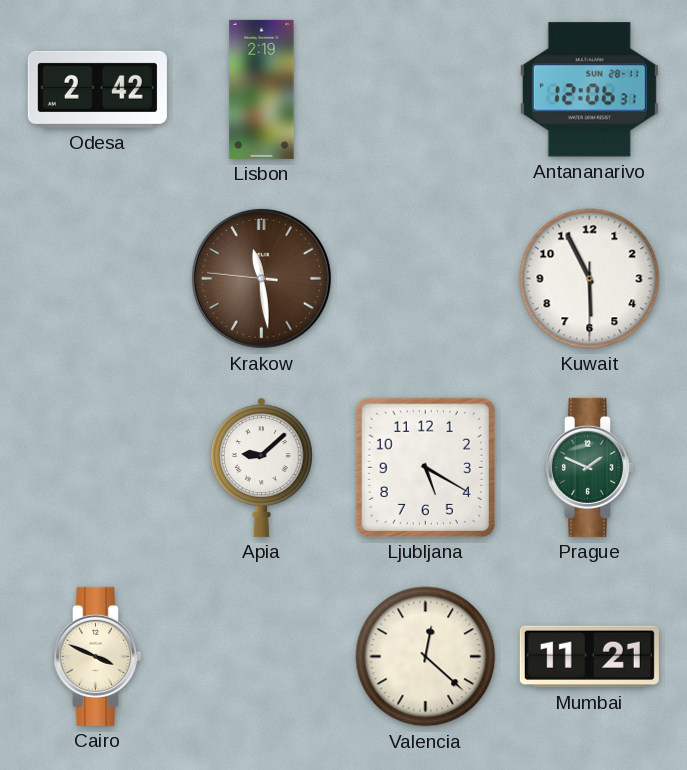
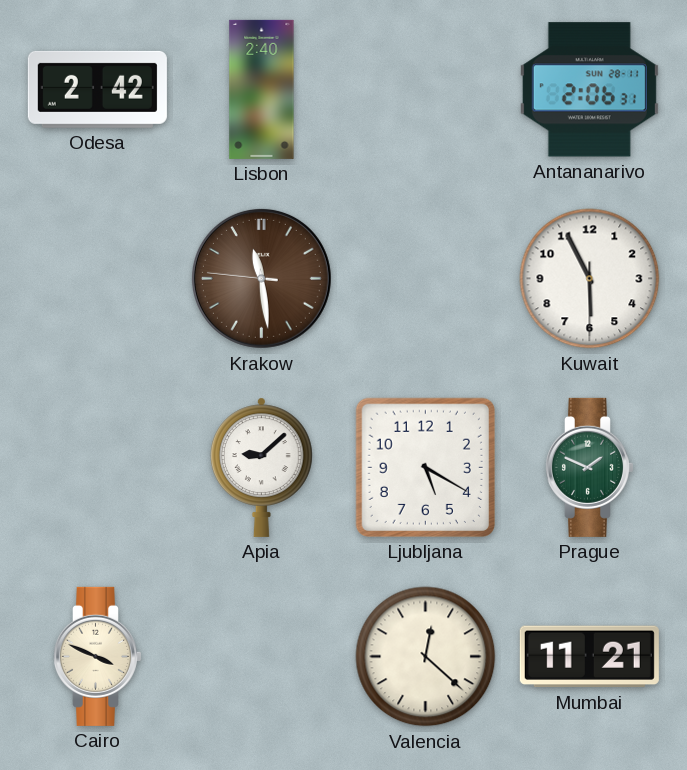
Lisbon: 2:19 -> 2:40
Antananarivo: 12:06 -> 2:06
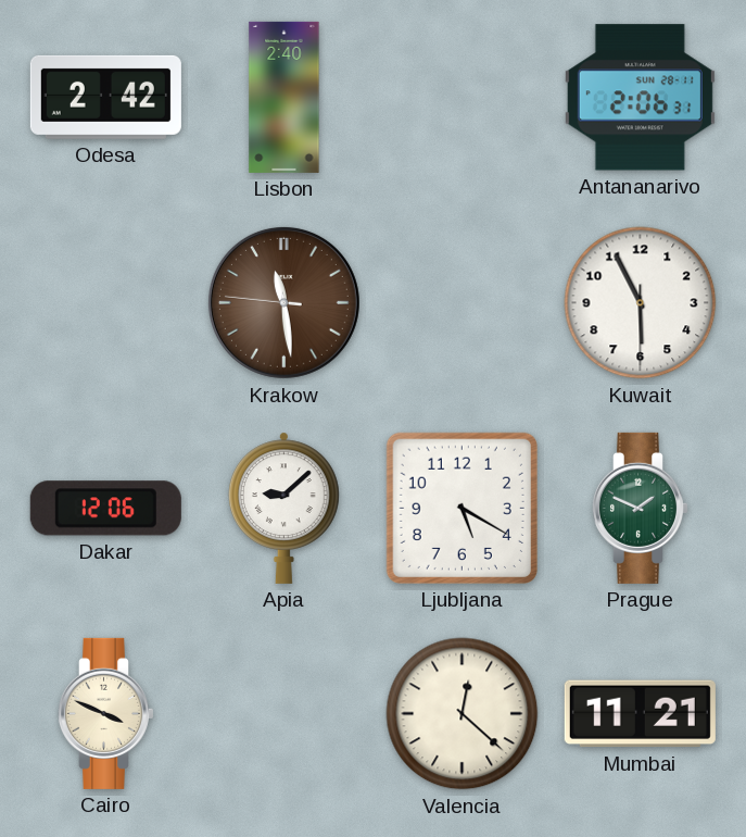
Dakar: none -> 12:06
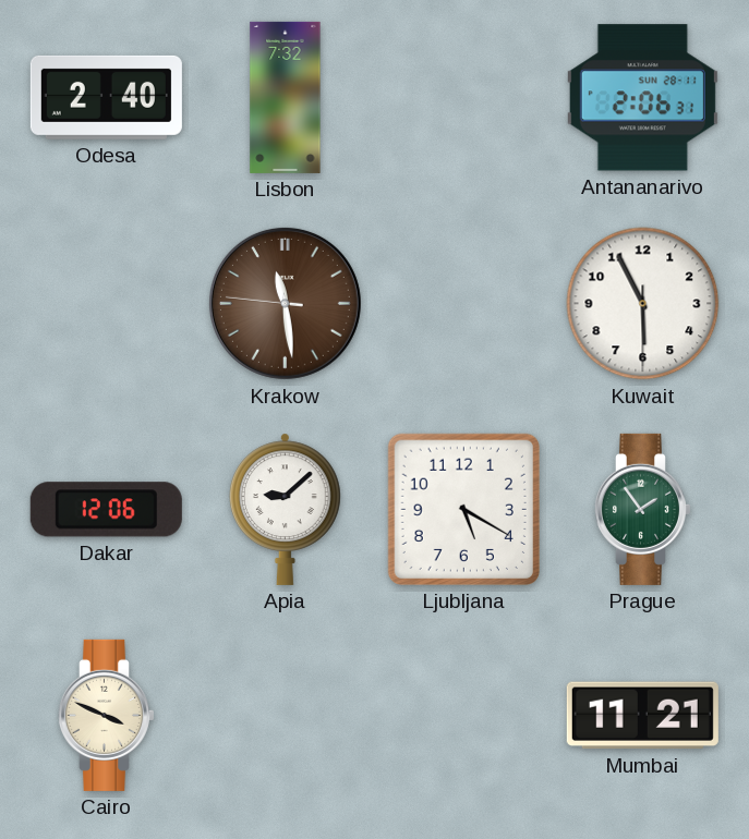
Odesa: 2:42 -> 2:40
Lisbon: 2:40 -> 7:32
Prague: 1:49 -> 1:54
Valencia: 12:22 -> none
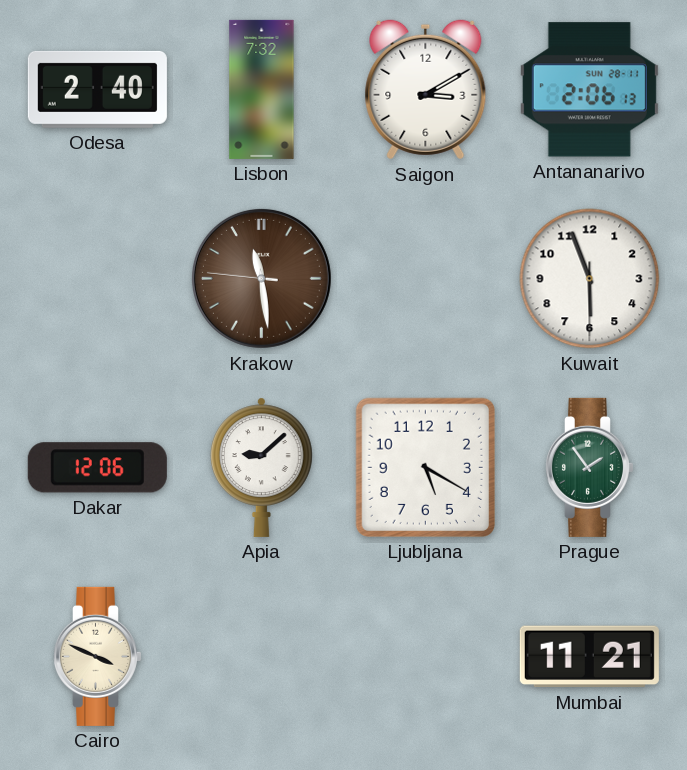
Saigon: none -> 3:10
Antananarivo: 2:06:31 -> 2:06:13
Kuwait: 5:55 -> 5:56
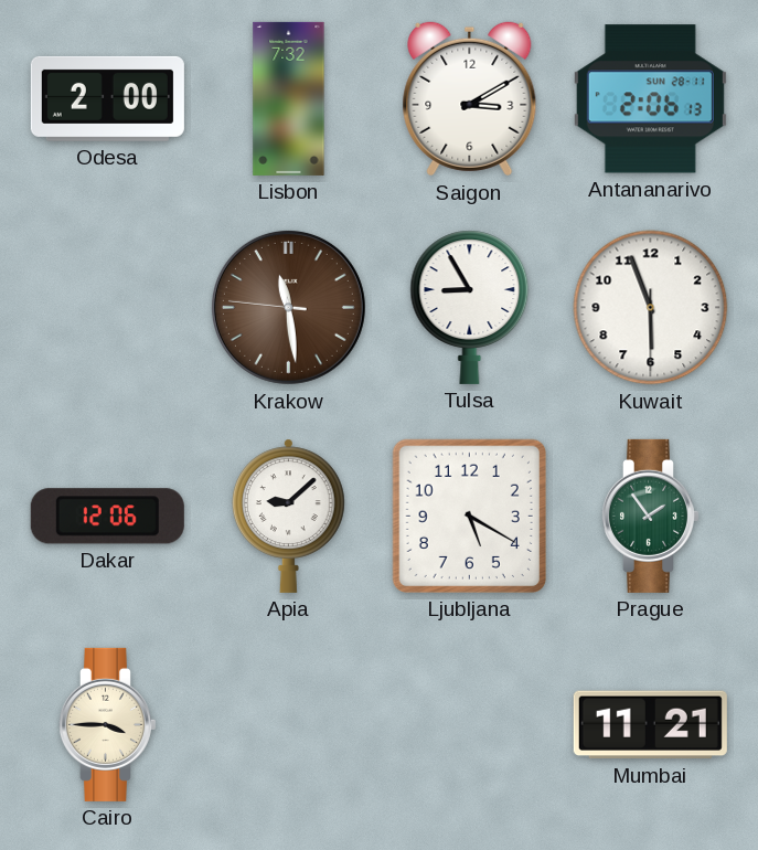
Odesa: 2:40 -> 2:00
Tulsa: none -> 8:55
Cairo: 3:49 -> 3:45
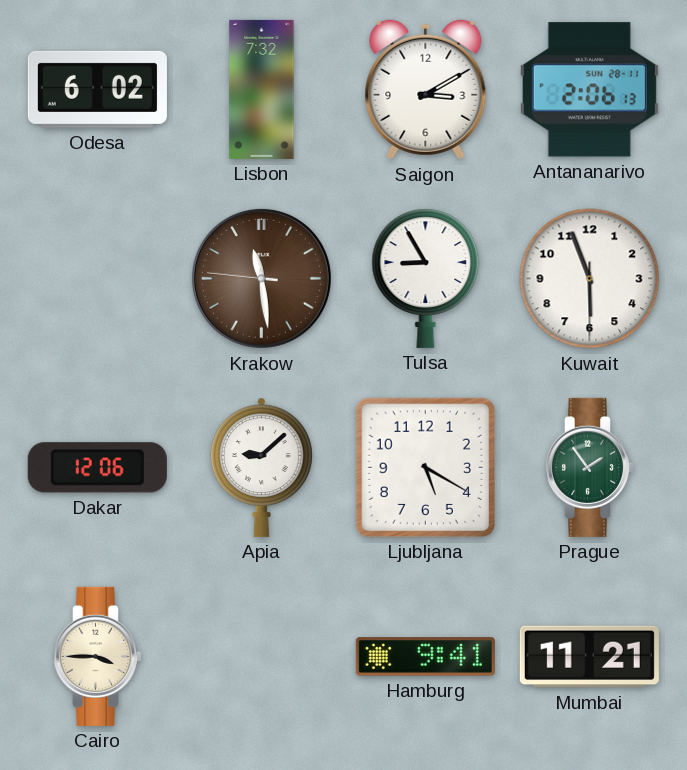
Odesa: 2:00 -> 6:02
Hamburg: none -> 9:41
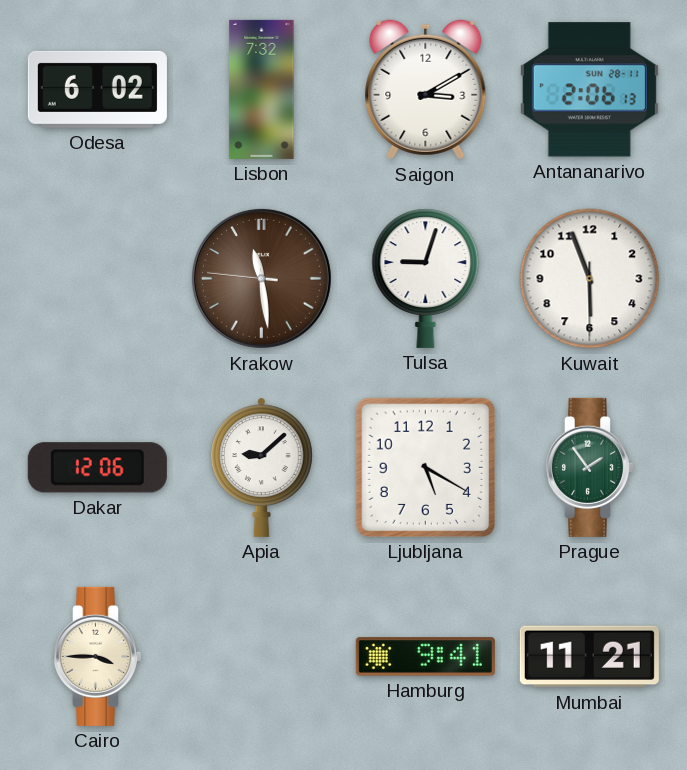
Tulsa: 8:55 -> 9:03
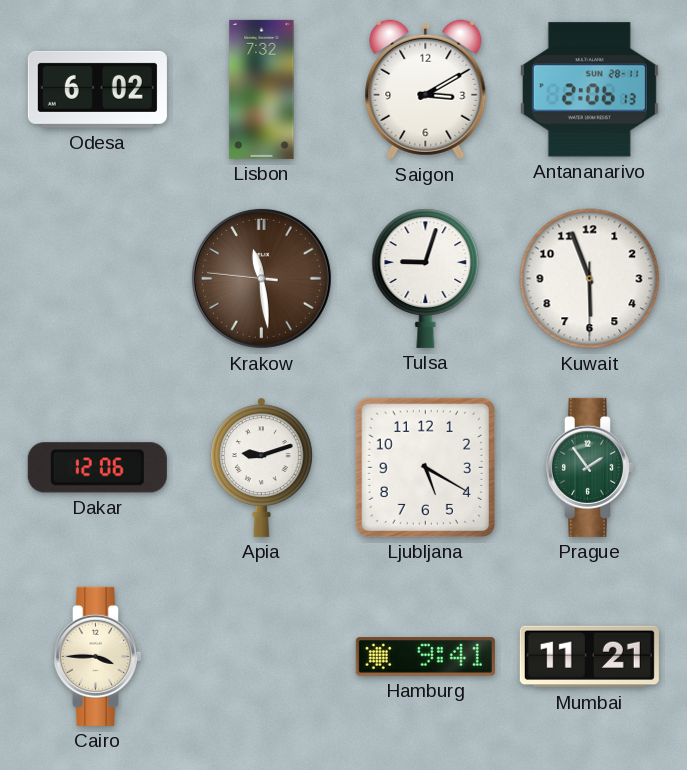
Apia: 9:08 -> 9:12
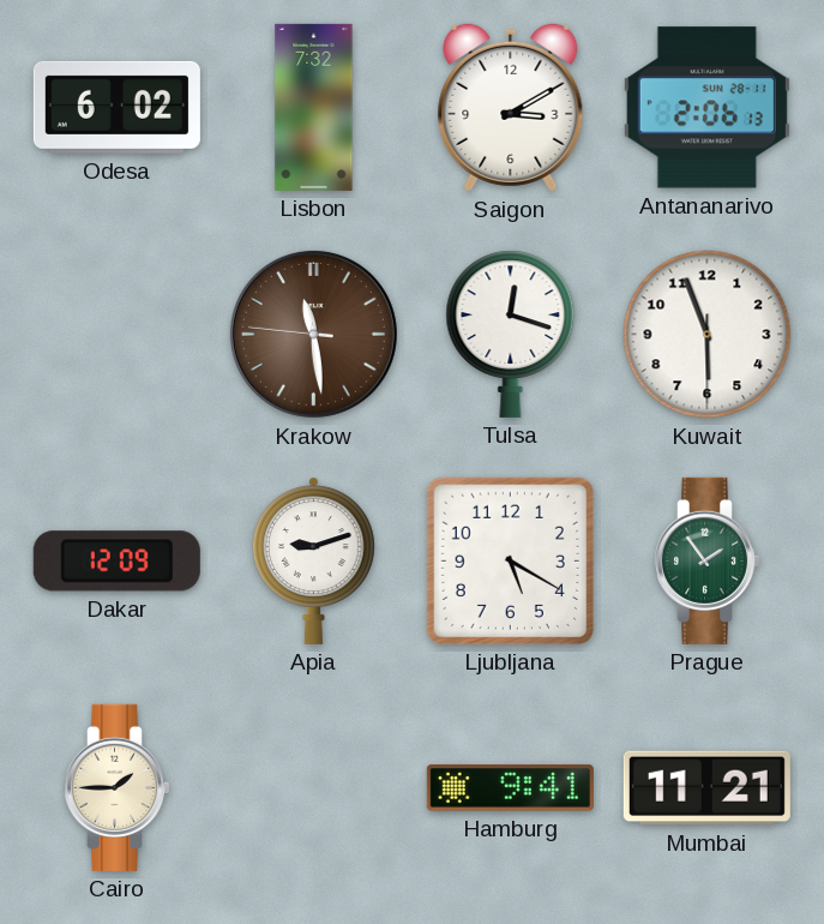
Tulsa: 9:03 -> 12:18
Dakar: 12:06 -> 12:09
Cairo: 3:45 -> 1:45
